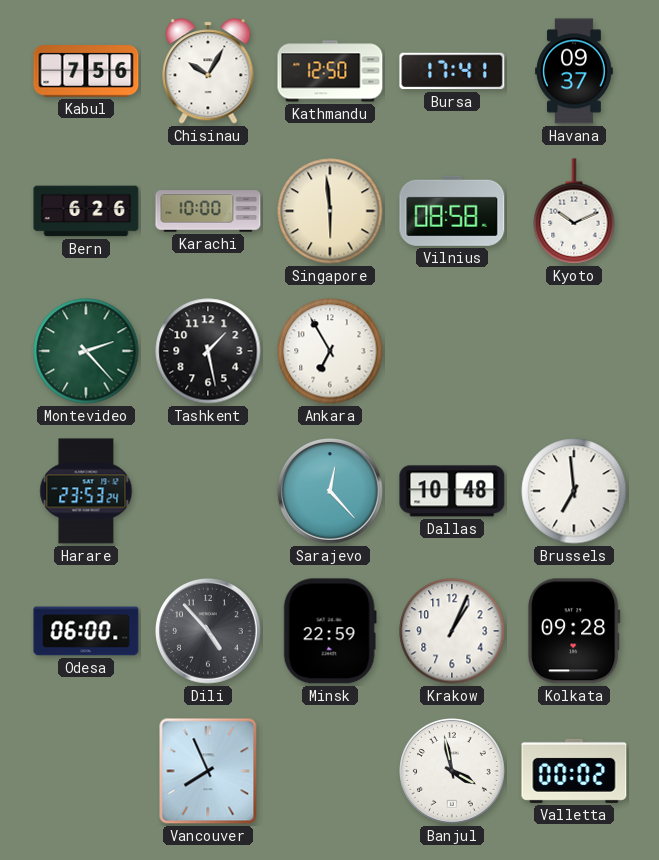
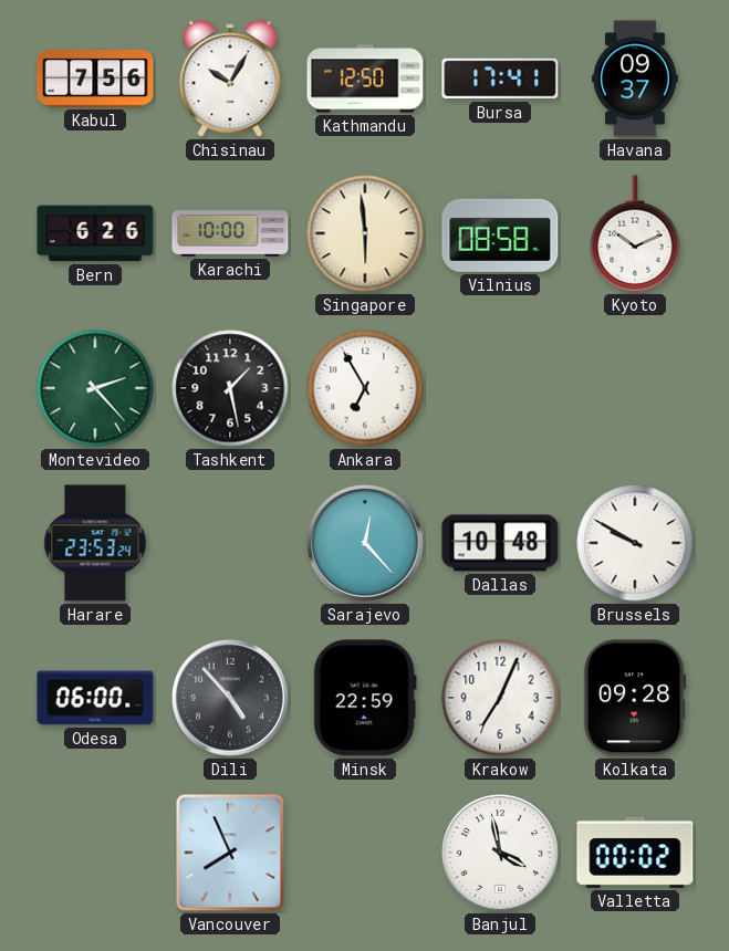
Brussels: 6:59 -> 9:50
Krakow: 1:04 -> 7:04
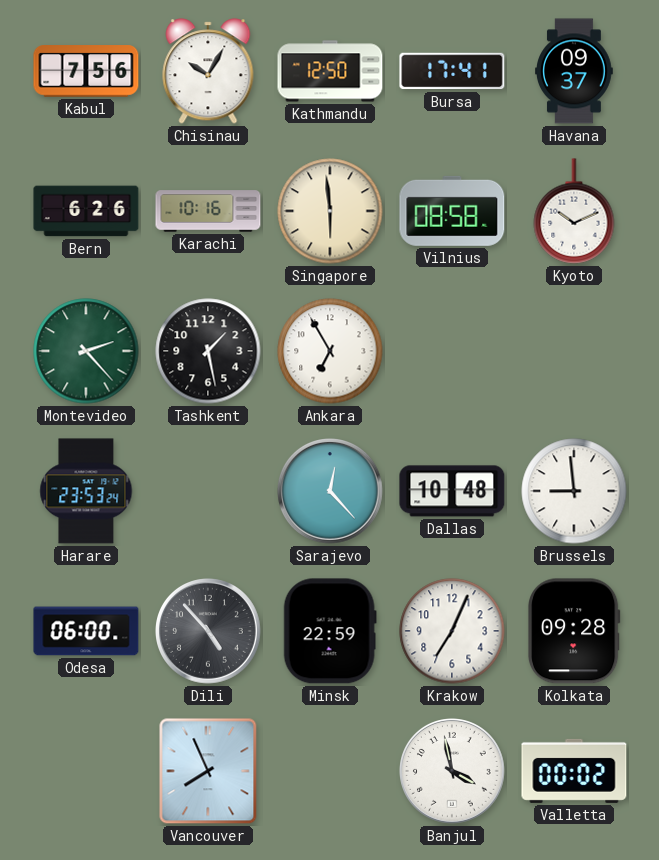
Karachi: 10:00 -> 10:16
Brussels: 9:50 -> 8:59
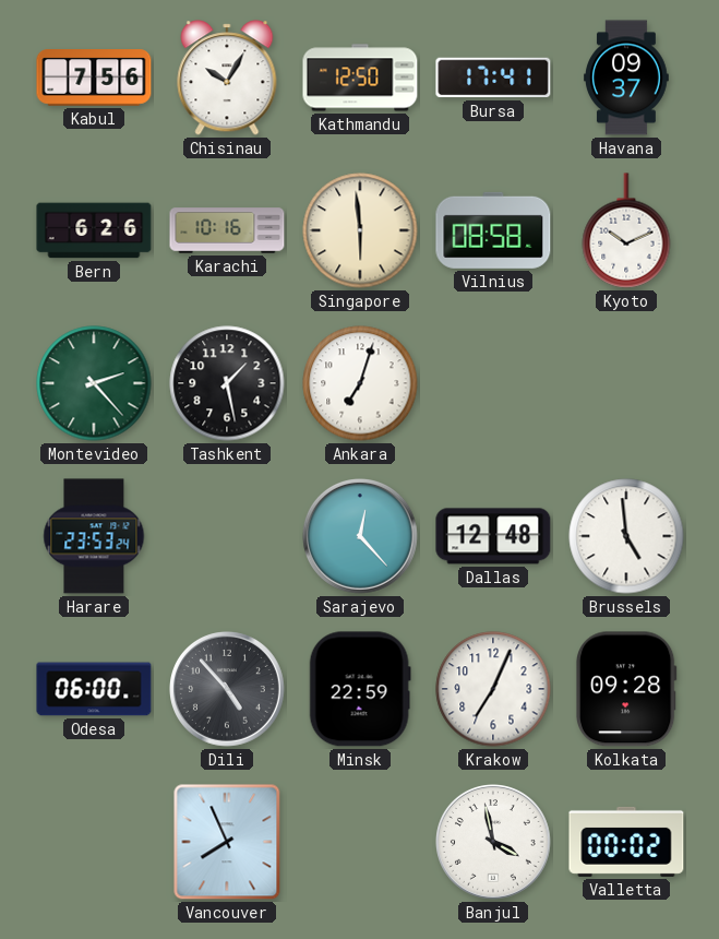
Ankara: 6:55 -> 7:03
Dallas: 10:48 -> 12:48
Brussels: 8:59 -> 4:59
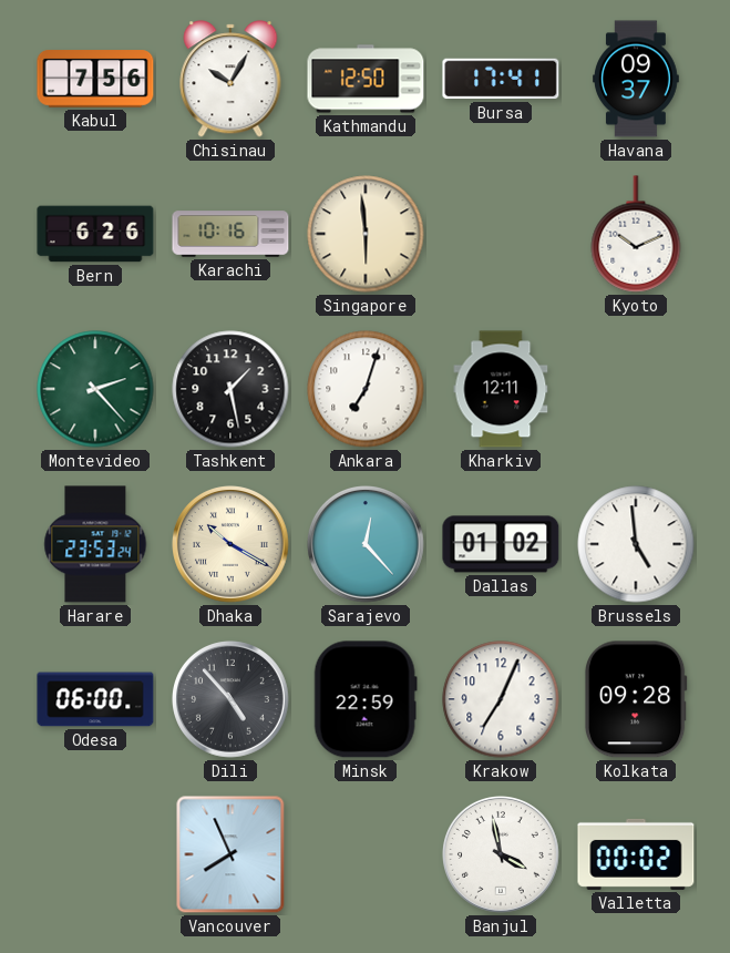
Vilnius: 08:58 -> none
Kharkiv: none -> 12:11
Dhaka: none -> 10:20
Dallas: 12:48 -> 01:02
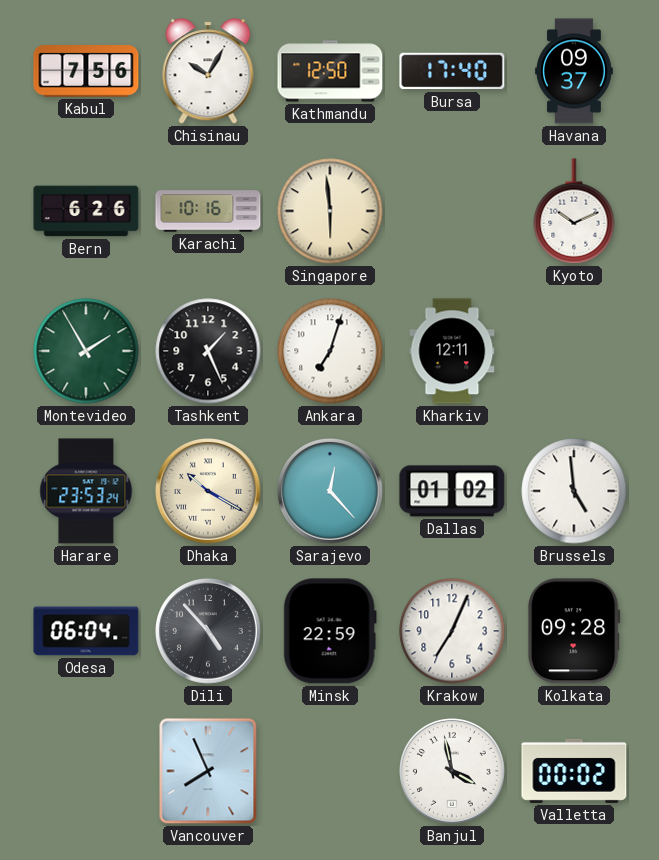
Bursa: 17:41 -> 17:40
Montevideo: 2:23 -> 1:55
Tashkent: 1:28 -> 1:26
Odesa: 06:00 -> 06:04
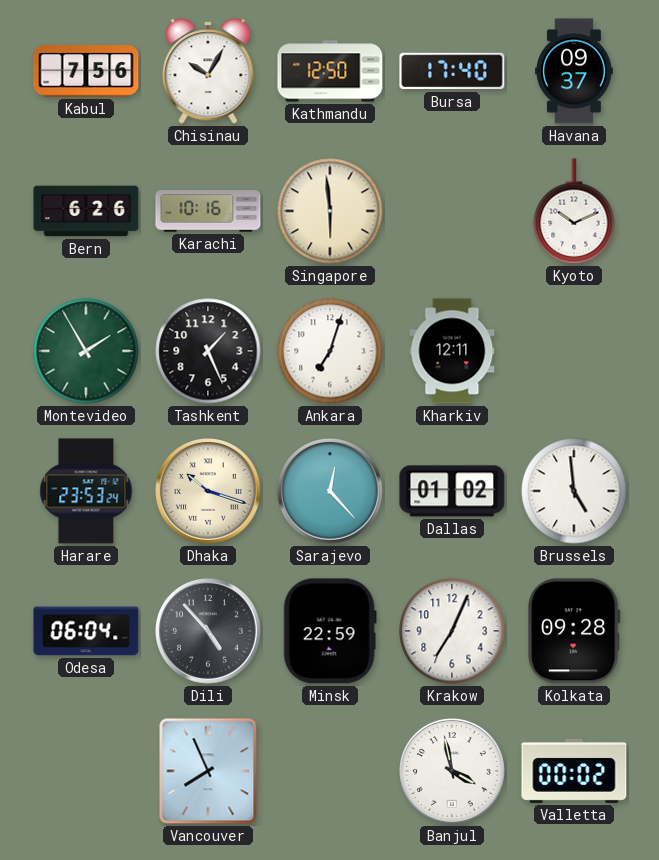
Dhaka: 10:20 -> 10:18
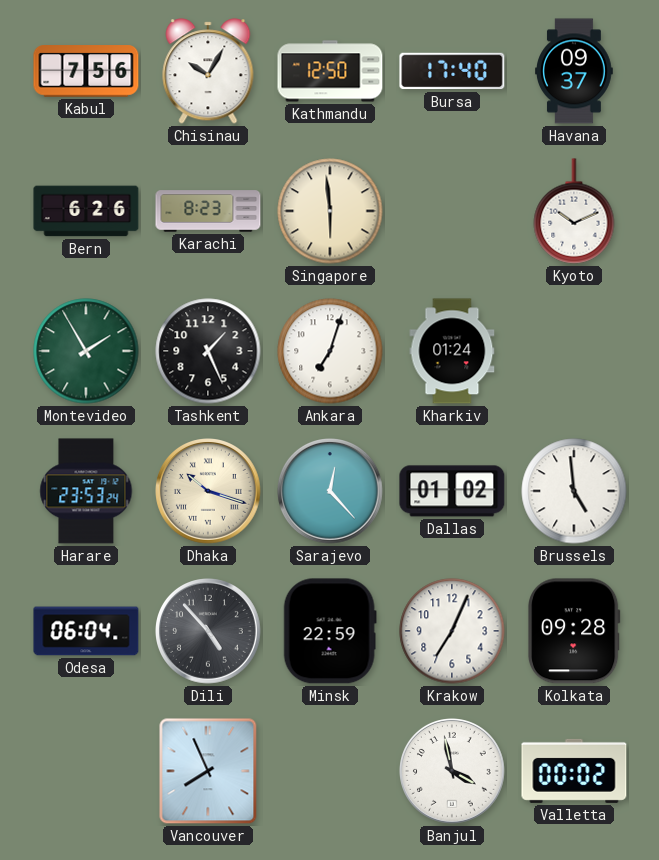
Karachi: 10:16 -> 8:23
Kharkiv: 12:11 -> 01:24
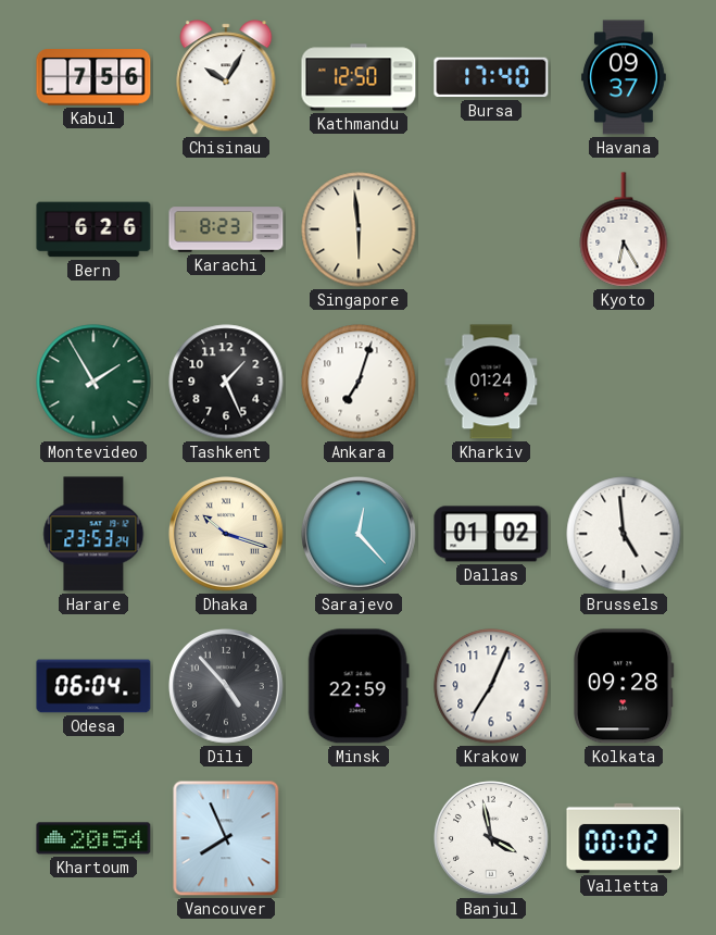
Kyoto: 10:11 -> 6:25
Khartoum: none -> 20:54
